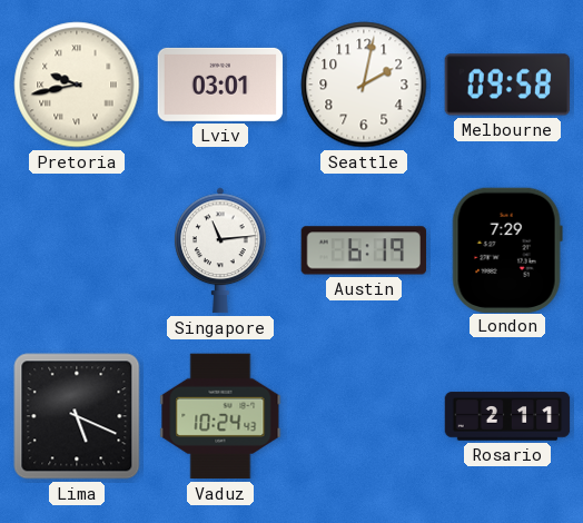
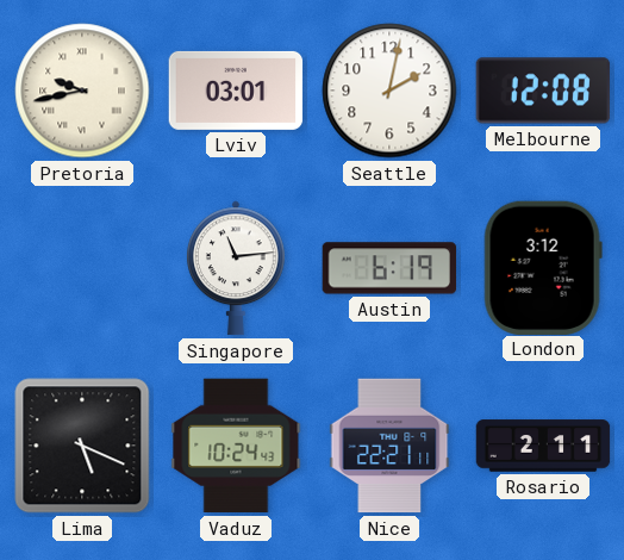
Melbourne: 09:58 -> 12:08
London: 7:29 -> 3:12
Nice: none -> 22:21
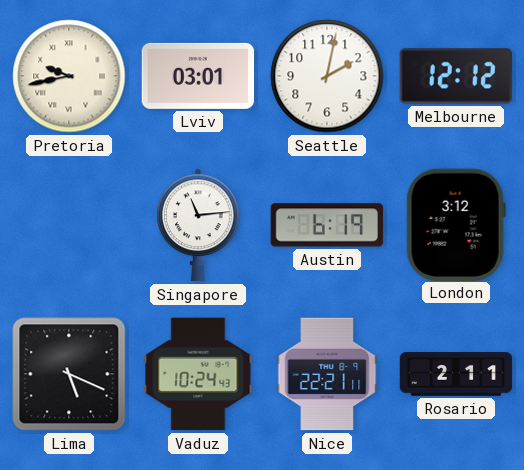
Melbourne: 12:08 -> 12:12
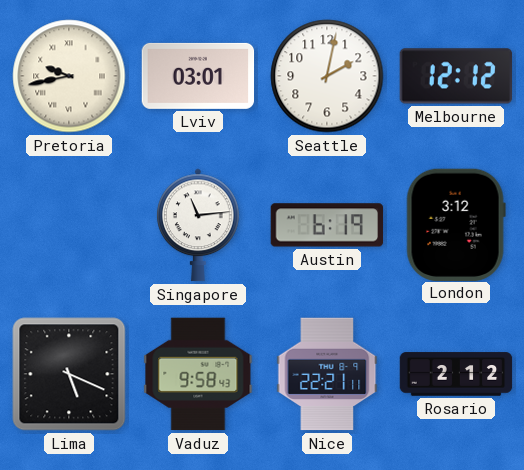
Vaduz: 10:24 -> 9:58
Rosario: 2:11 -> 2:12
